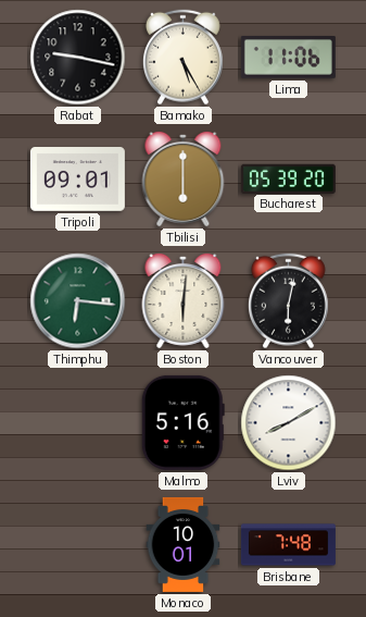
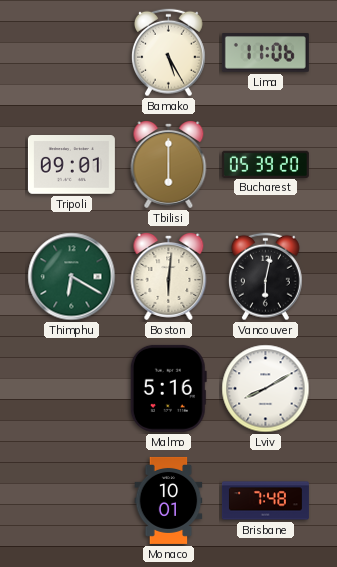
Rabat: 9:17 -> none
Thimphu: 6:16 -> 6:20
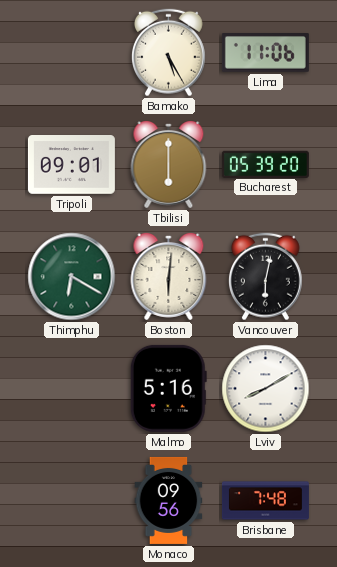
Monaco: 10:01 -> 09:56
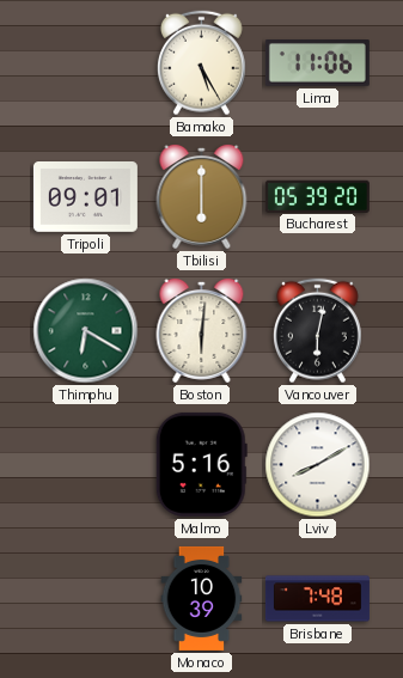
Monaco: 09:56 -> 10:39
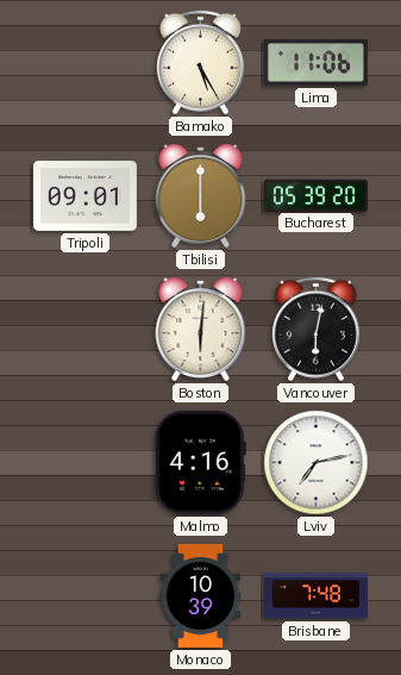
Thimphu: 6:20 -> none
Malmo: 5:16 -> 4:16
Lviv: 8:10 -> 7:13
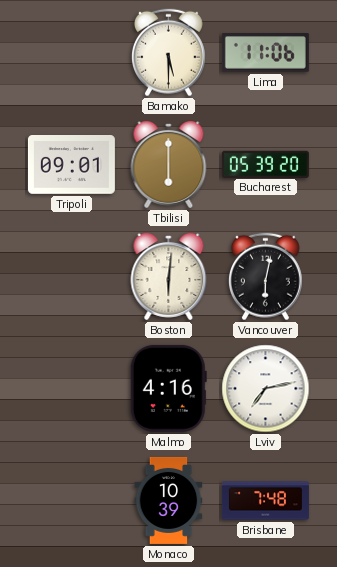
Bamako: 5:25 -> 5:30
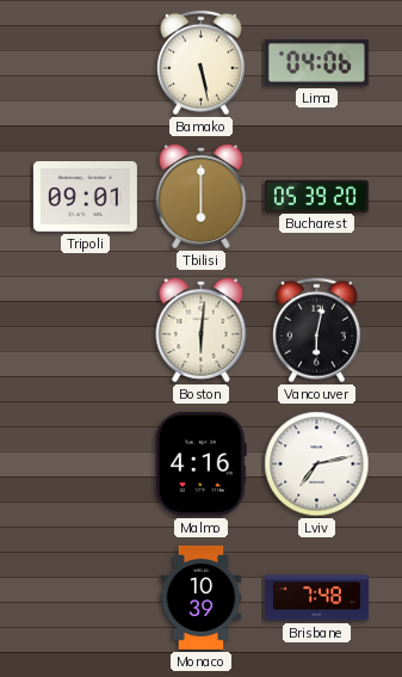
Bamako: 5:30 -> 5:28
Lima: 11:06 -> 04:06
